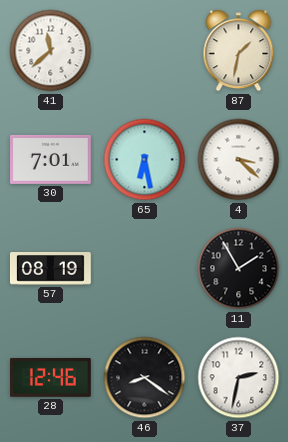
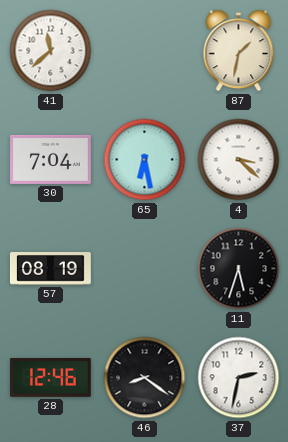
30: 7:01 -> 7:04
11: 1:55 -> 5:33
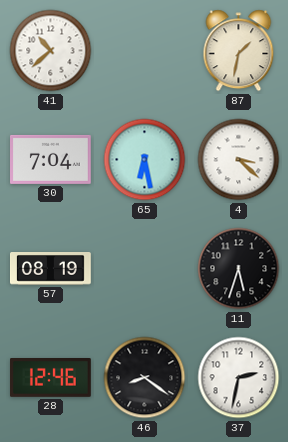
41: 11:38 -> 10:38
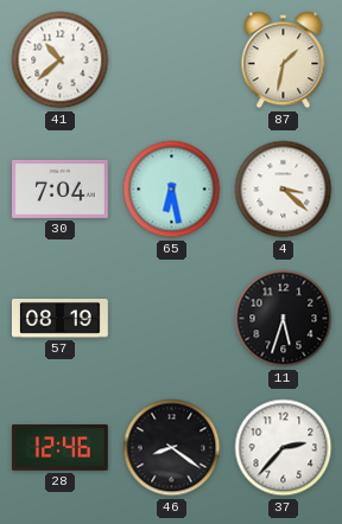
37: 2:32 -> 2:37
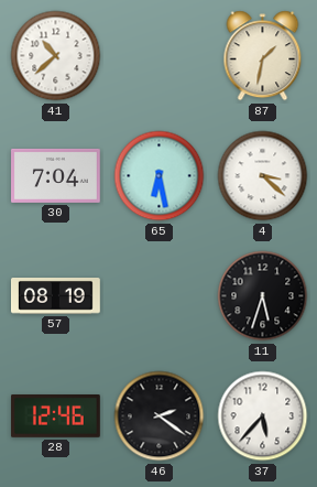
46: 8:21 -> 2:21
37: 2:37 -> 5:37
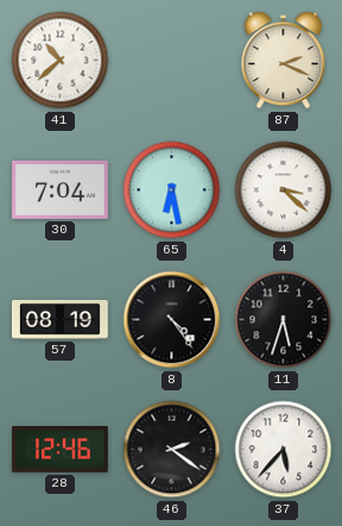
87: 1:32 -> 2:19
8: none -> 4:24
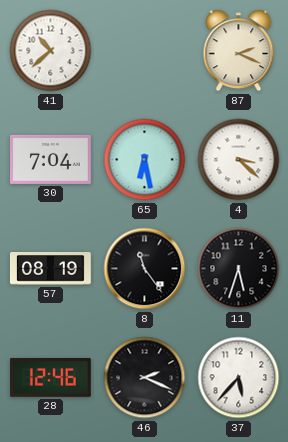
8: 4:24 -> 11:24
46: 2:21 -> 2:19
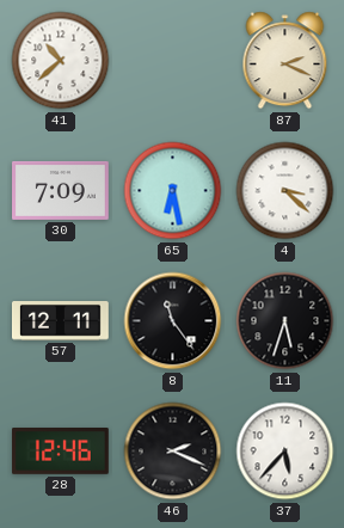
30: 7:04 -> 7:09
57: 08:19 -> 12:11
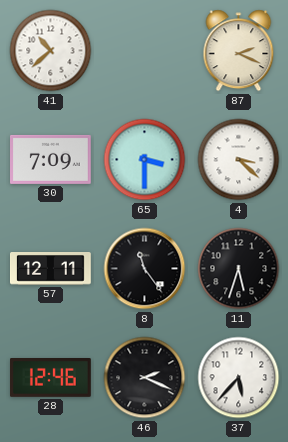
65: 6:28 -> 3:30
